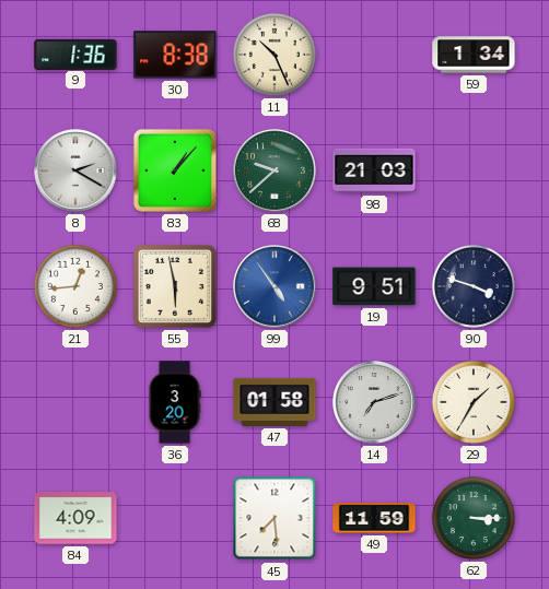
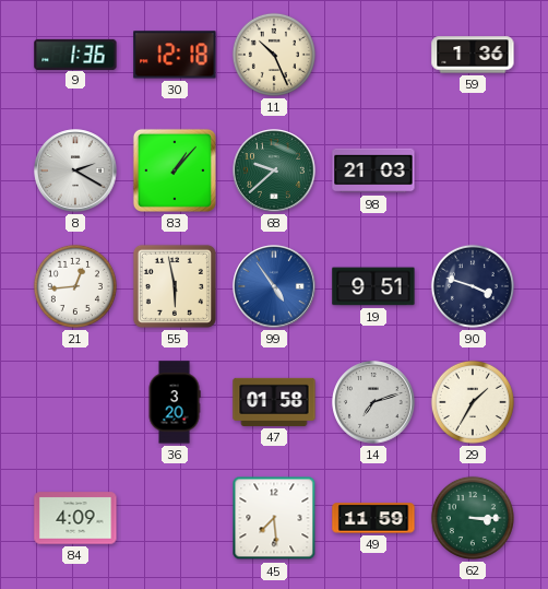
30: 8:38 -> 12:18
59: 1:34 -> 1:36
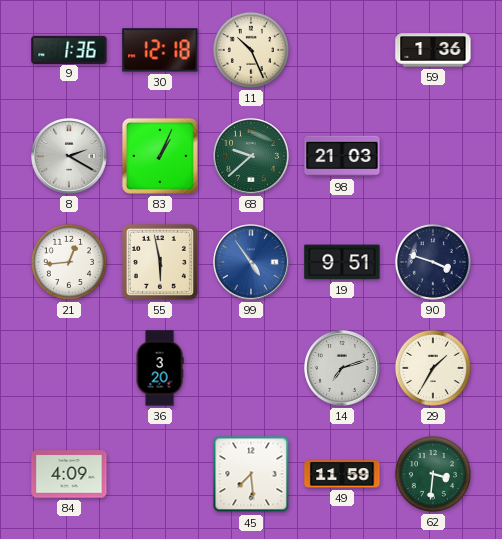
83: 1:07 -> 1:04
47: 01:58 -> none
62: 3:15 -> 3:31
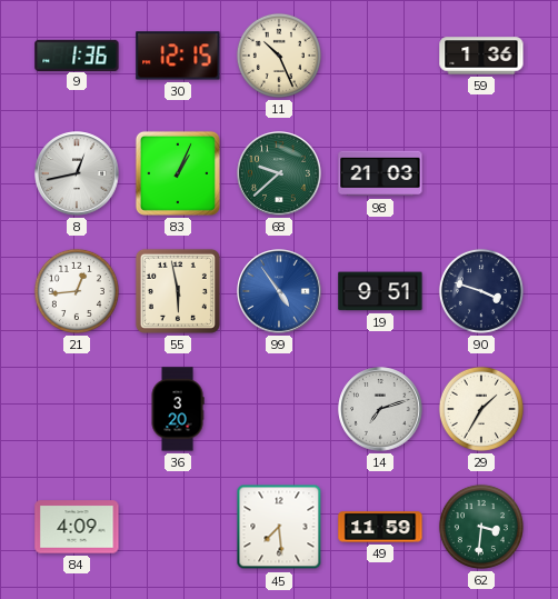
30: 12:18 -> 12:15
8: 2:20 -> 12:43
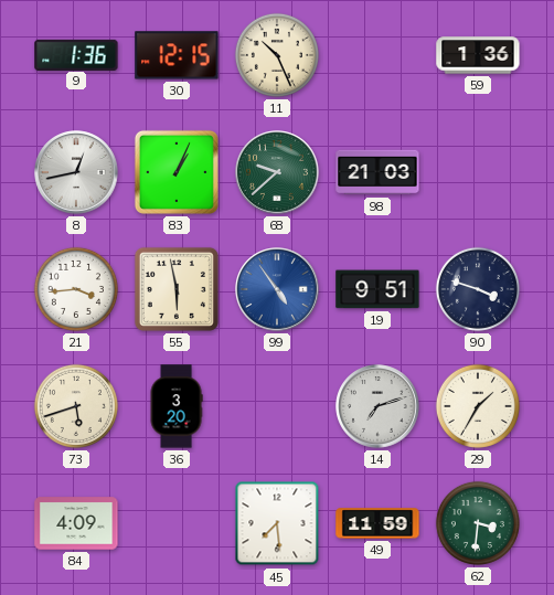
21: 12:44 -> 3:44
73: none -> 5:42
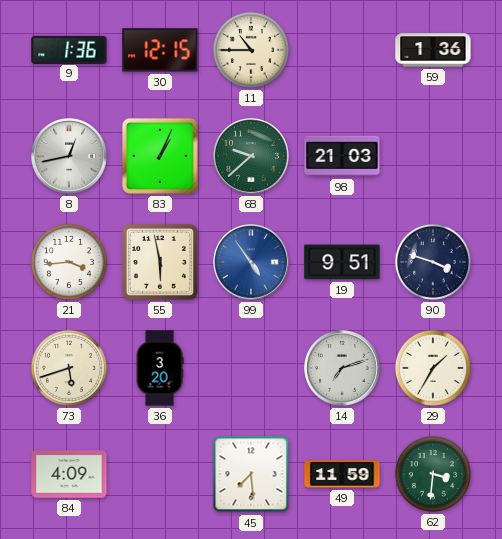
11: 10:26 -> 10:45
